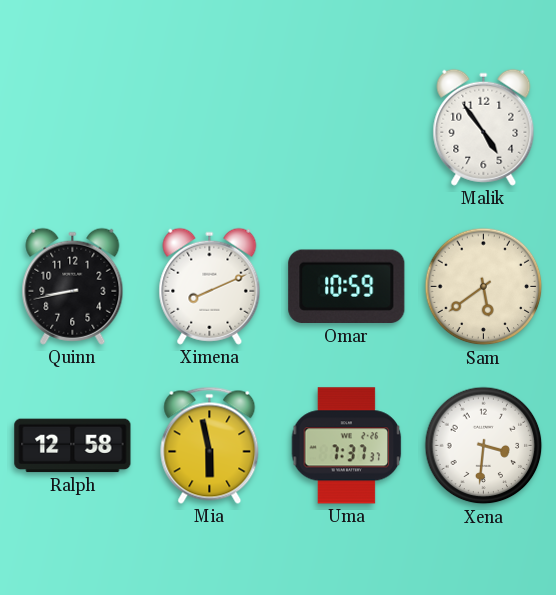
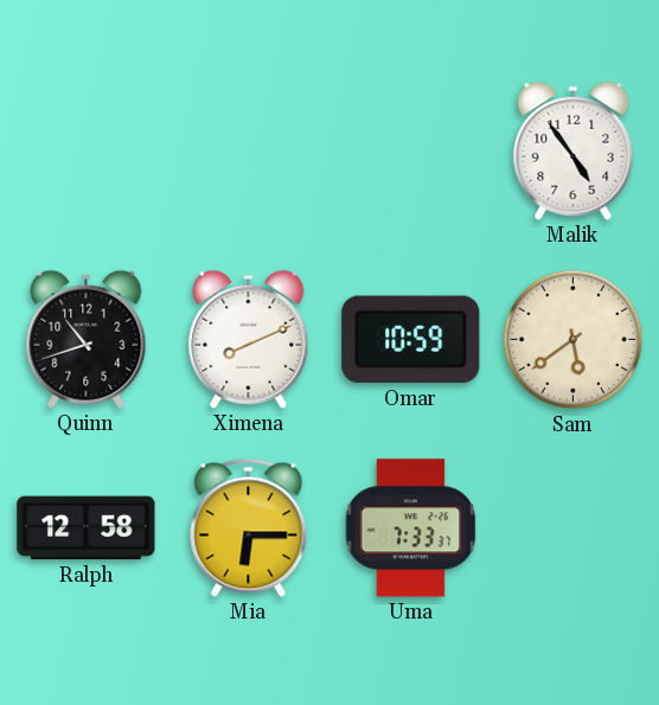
Quinn: 8:43 -> 10:42
Mia: 5:58 -> 6:15
Uma: 7:37 -> 7:33
Xena: 3:31 -> none
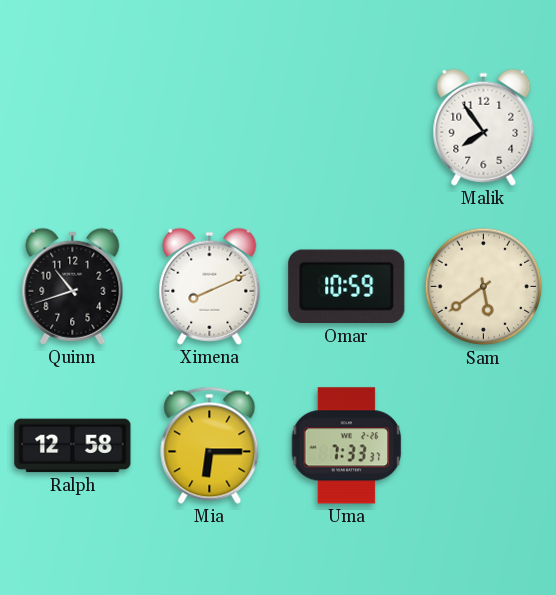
Malik: 4:54 -> 7:54
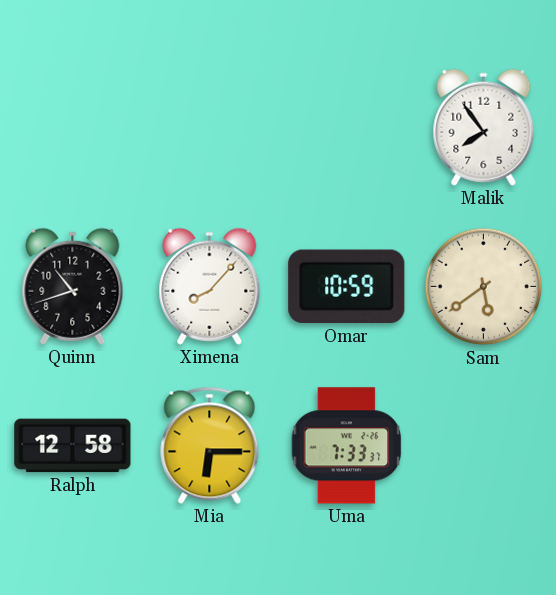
Ximena: 8:11 -> 8:07
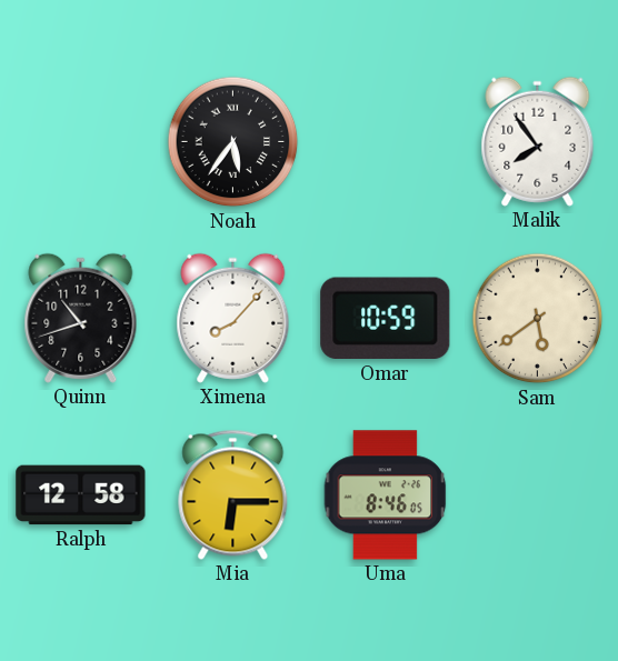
Noah: none -> 5:36
Uma: 7:33 -> 8:46
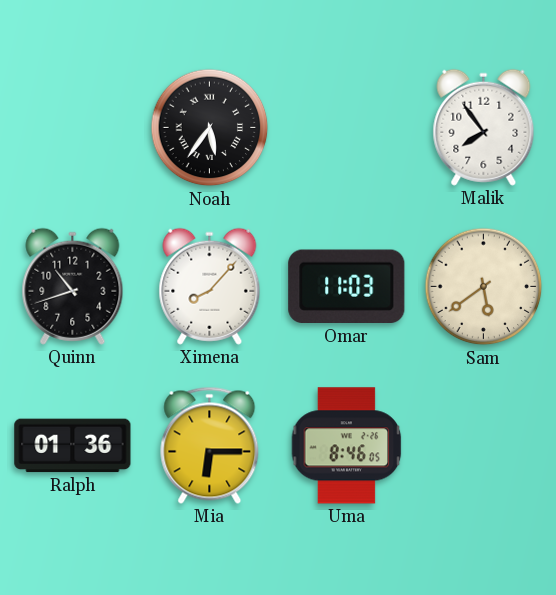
Omar: 10:59 -> 11:03
Ralph: 12:58 -> 01:36
